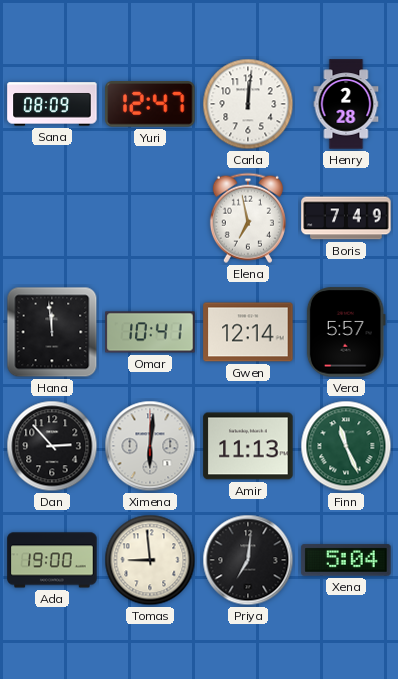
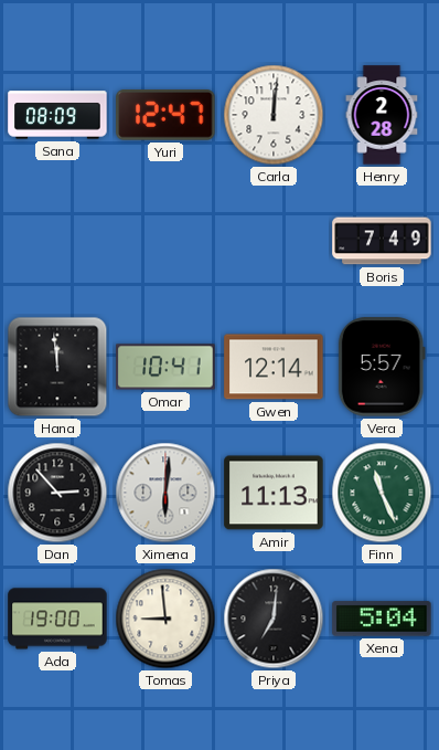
Elena: 6:58 -> none
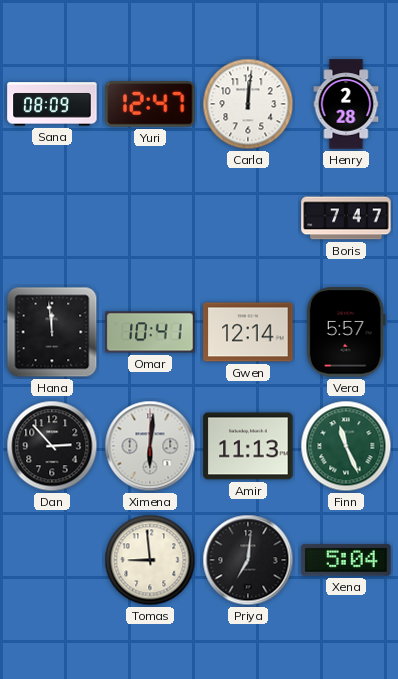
Boris: 7:49 -> 7:47
Ada: 19:00 -> none
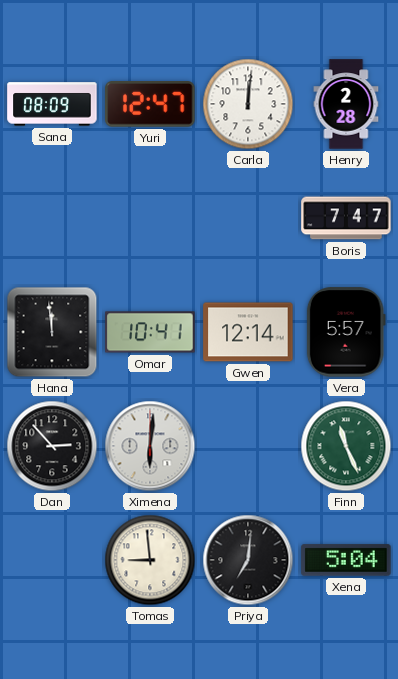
Amir: 11:13 -> none
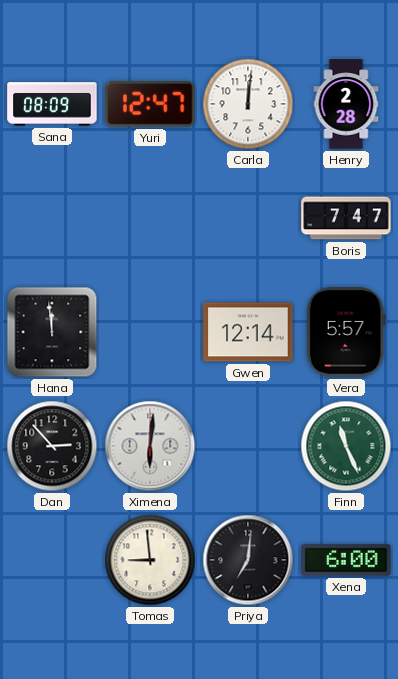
Omar: 10:41 -> none
Xena: 5:04 -> 6:00
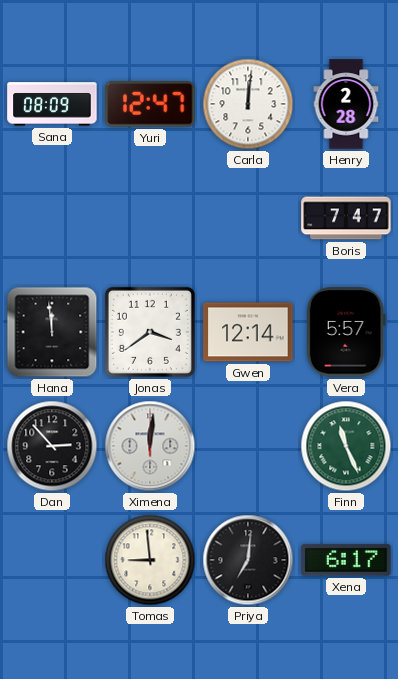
Jonas: none -> 3:39
Ximena: 6:01 -> 12:01
Xena: 6:00 -> 6:17
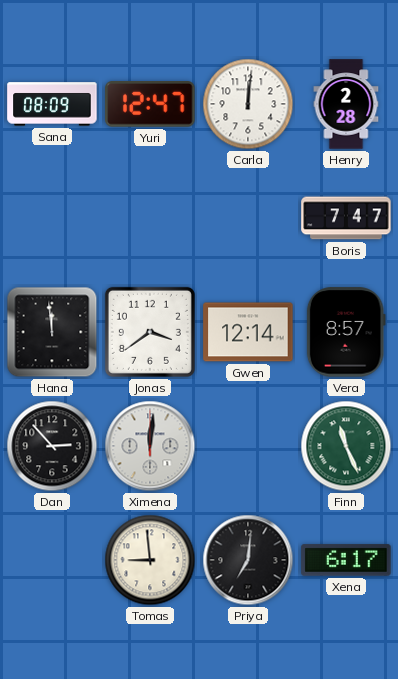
Vera: 5:57 -> 8:57
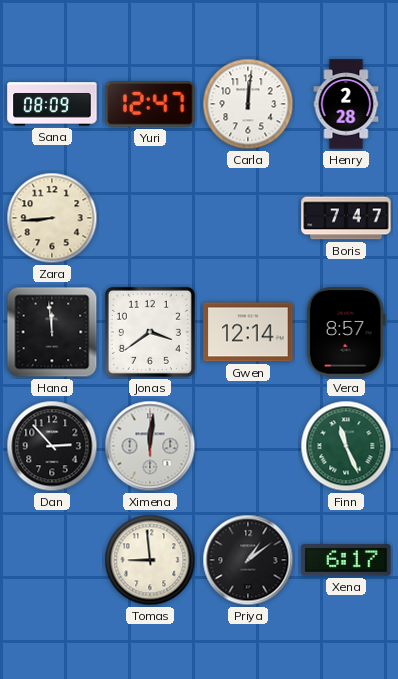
Zara: none -> 8:44
Priya: 7:01 -> 1:09
